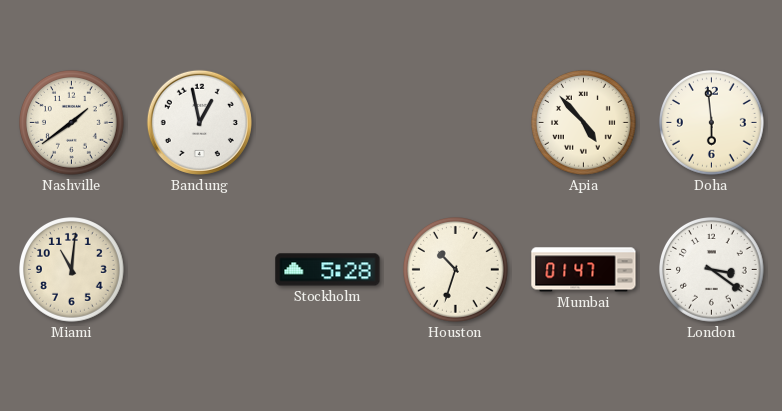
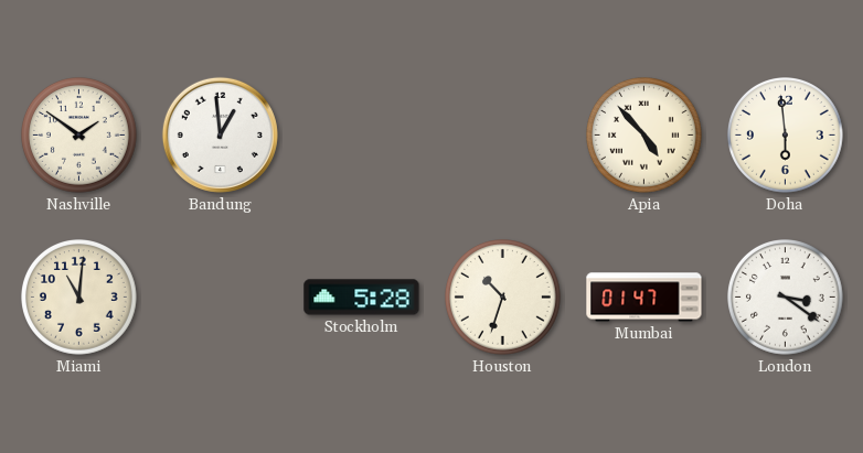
Nashville: 1:39 -> 1:51
Bandung: 12:58 -> 12:59
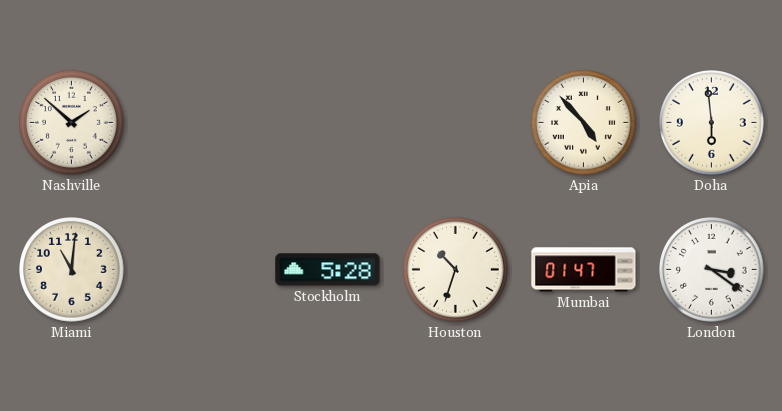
Nashville: 1:51 -> 1:52
Bandung: 12:59 -> none
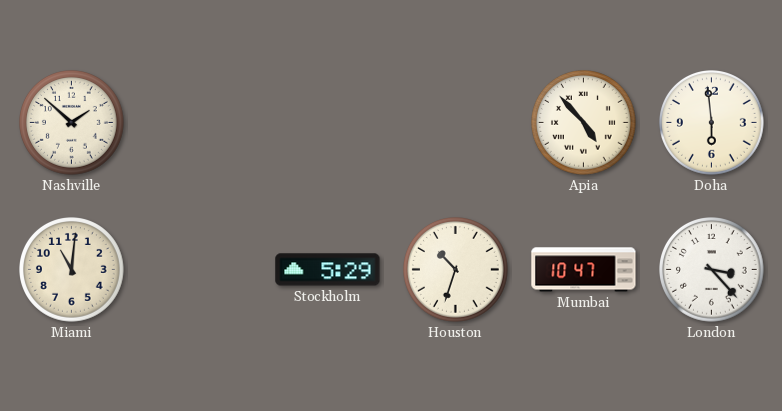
Stockholm: 5:28 -> 5:29
Mumbai: 01:47 -> 10:47
London: 3:21 -> 3:23
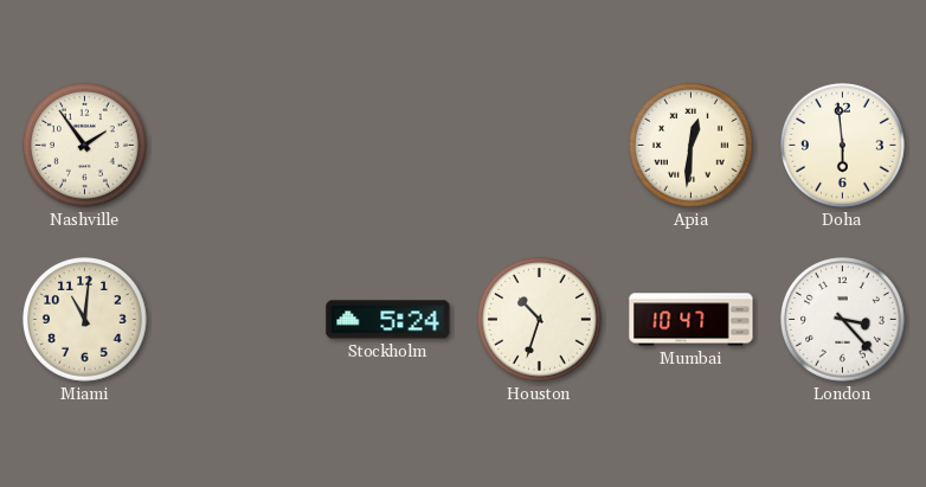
Nashville: 1:52 -> 1:54
Apia: 4:53 -> 12:31
Stockholm: 5:29 -> 5:24
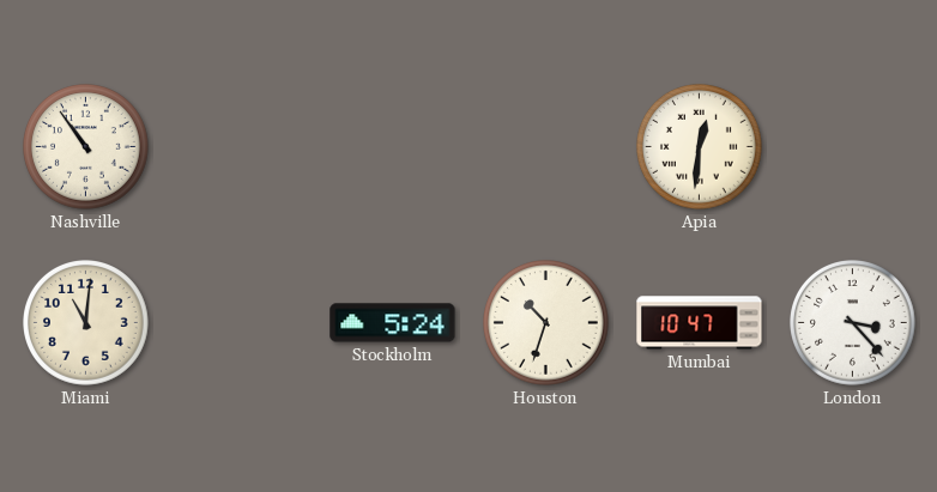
Nashville: 1:54 -> 10:54
Doha: 5:59 -> none
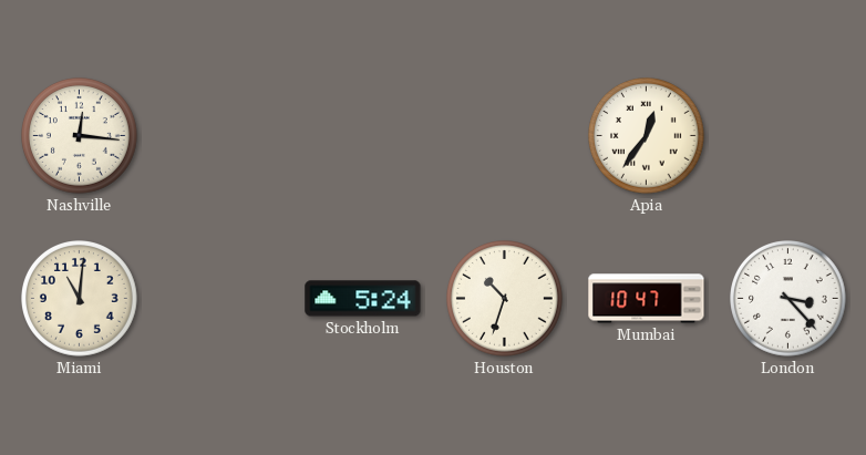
Nashville: 10:54 -> 12:16
Apia: 12:31 -> 12:36
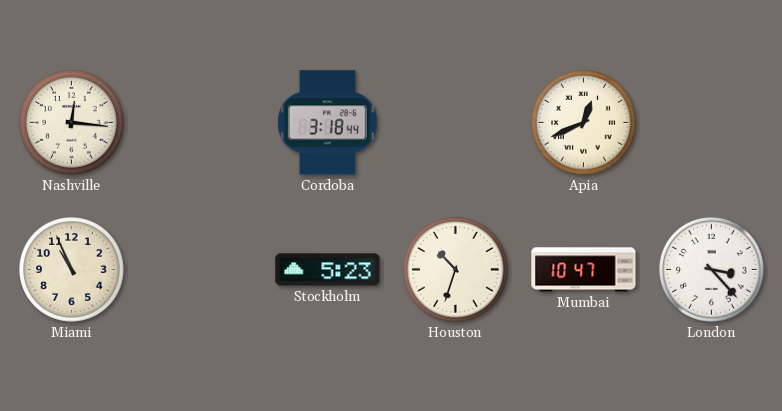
Cordoba: none -> 3:18
Apia: 12:36 -> 12:41
Miami: 11:01 -> 10:56
Stockholm: 5:24 -> 5:23
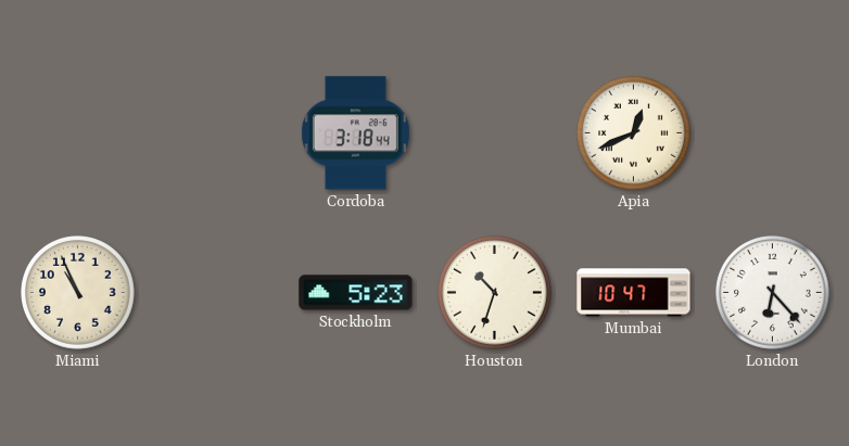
Nashville: 12:16 -> none
London: 3:23 -> 6:23
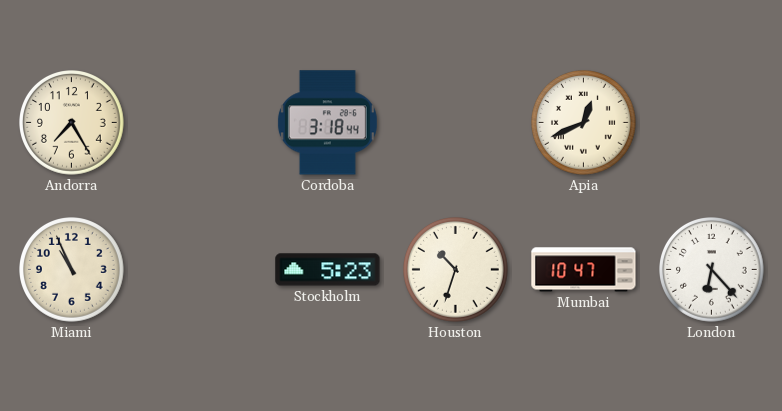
Andorra: none -> 7:25
